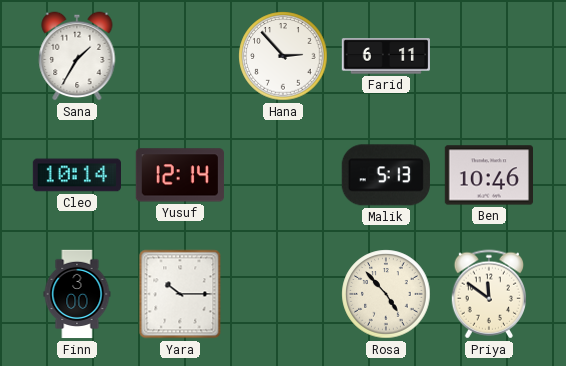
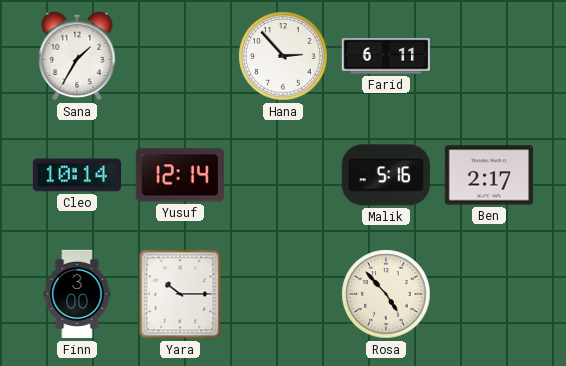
Malik: 5:13 -> 5:16
Ben: 10:46 -> 2:17
Priya: 11:51 -> none
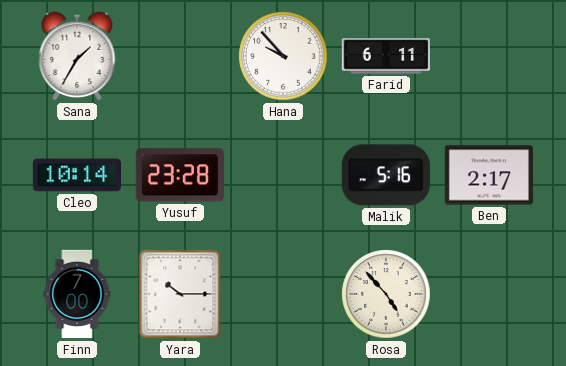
Hana: 2:53 -> 9:53
Yusuf: 12:14 -> 23:28
Finn: 3:00 -> 7:00
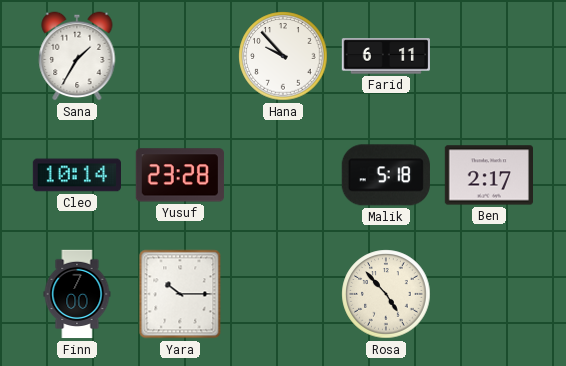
Malik: 5:16 -> 5:18
